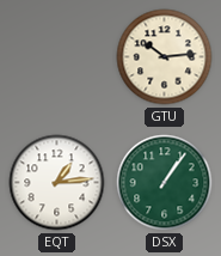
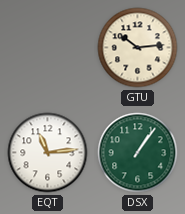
EQT: 1:14 -> 11:14
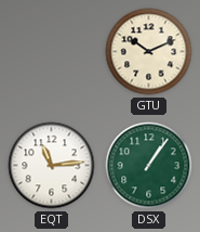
GTU: 10:14 -> 10:11
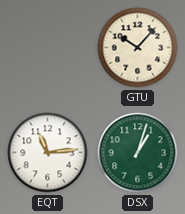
GTU: 10:11 -> 10:07
DSX: 1:06 -> 1:03
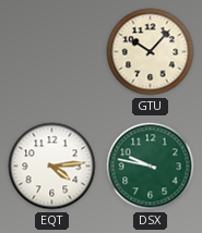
EQT: 11:14 -> 4:14
DSX: 1:03 -> 9:47
